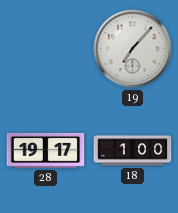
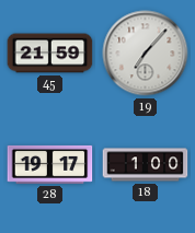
45: none -> 21:59
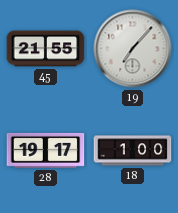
45: 21:59 -> 21:55
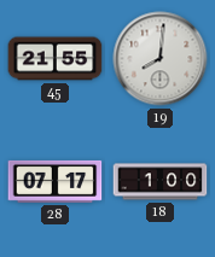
19: 7:07 -> 8:01
28: 19:17 -> 07:17
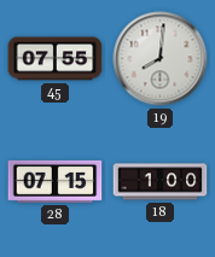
45: 21:55 -> 07:55
28: 07:17 -> 07:15
